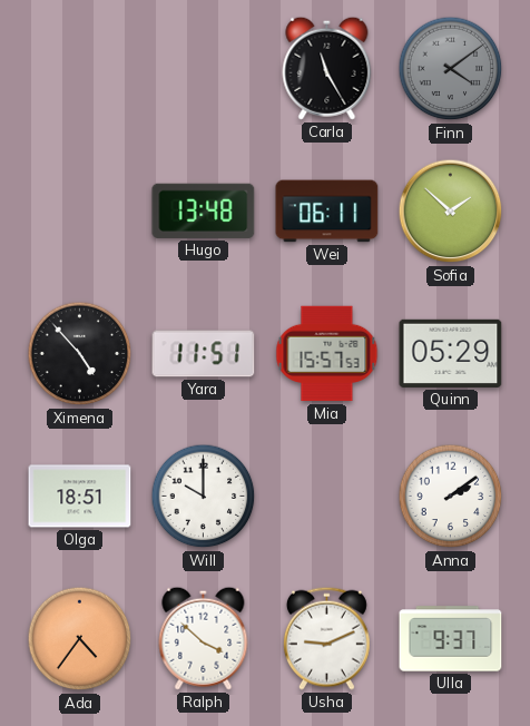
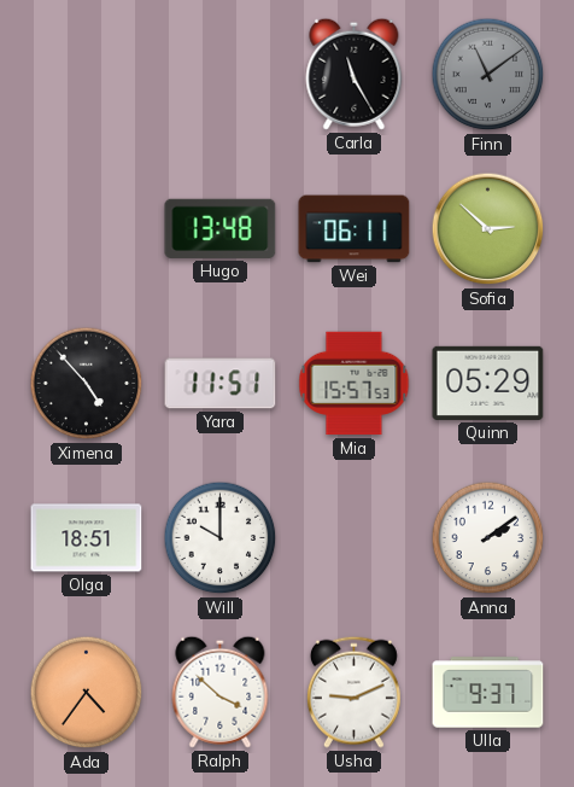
Finn: 4:09 -> 11:09
Sofia: 1:52 -> 2:52
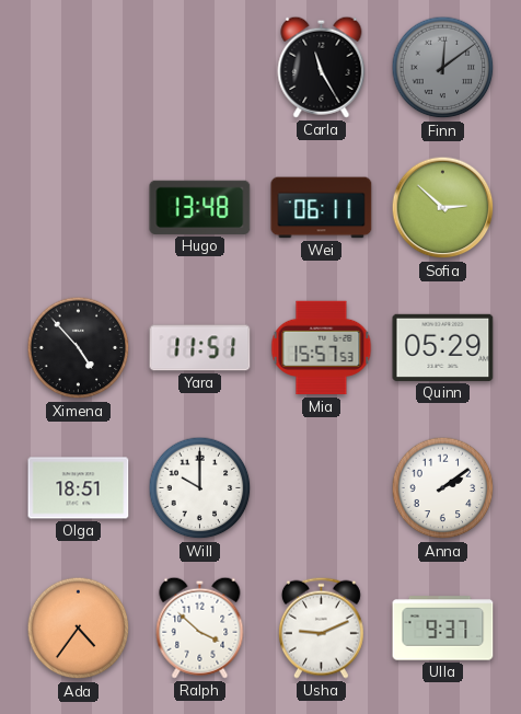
Finn: 11:09 -> 12:09
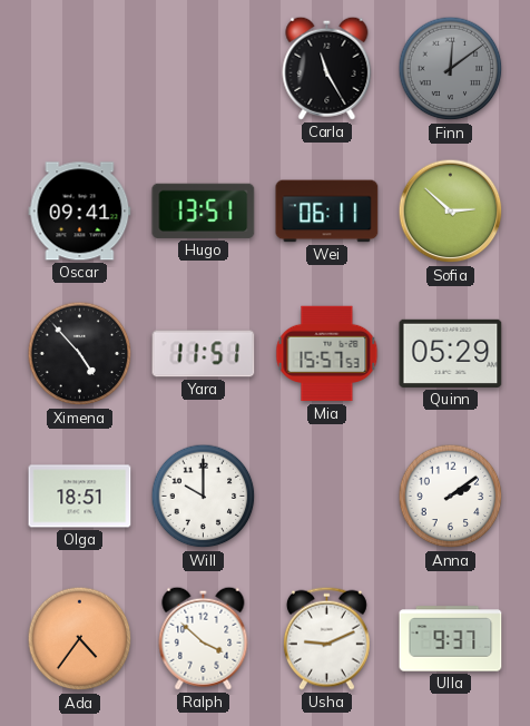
Oscar: none -> 09:41
Hugo: 13:48 -> 13:51
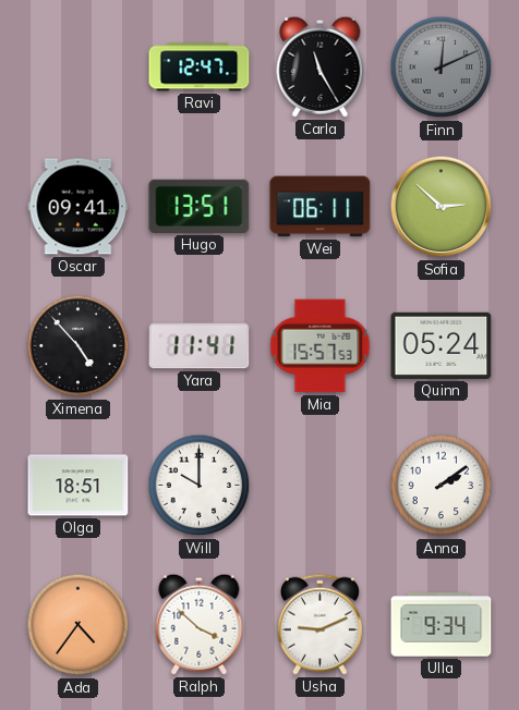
Ravi: none -> 12:47
Finn: 12:09 -> 12:11
Yara: 11:51 -> 11:41
Quinn: 05:29 -> 05:24
Ulla: 9:37 -> 9:34
